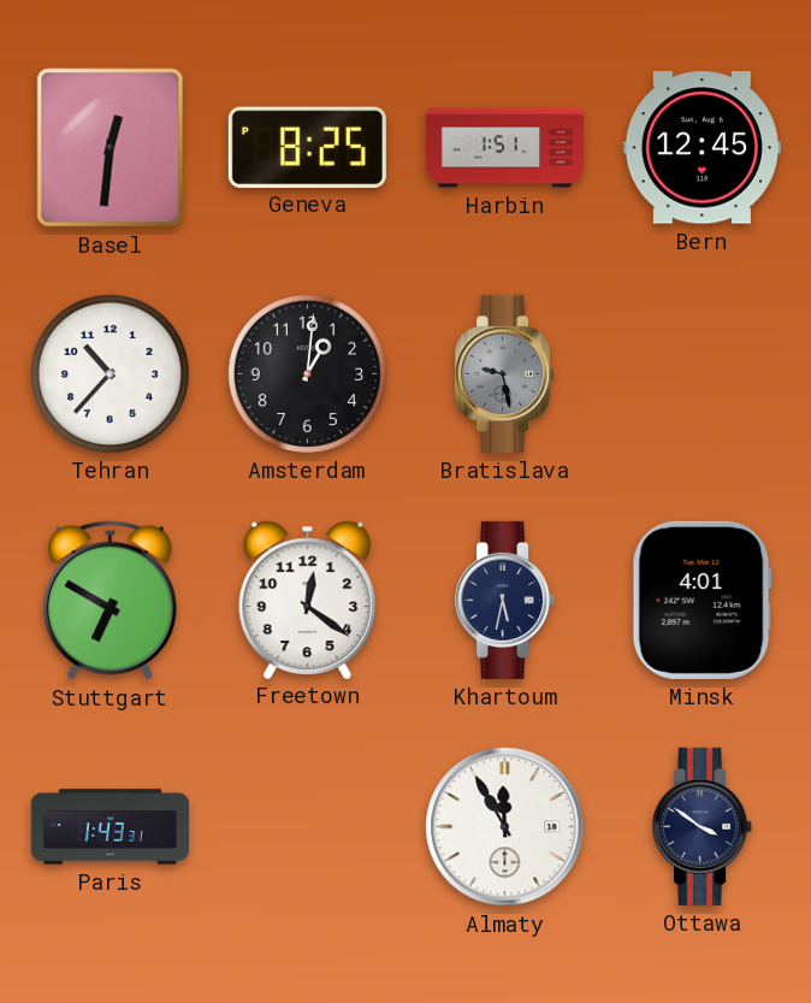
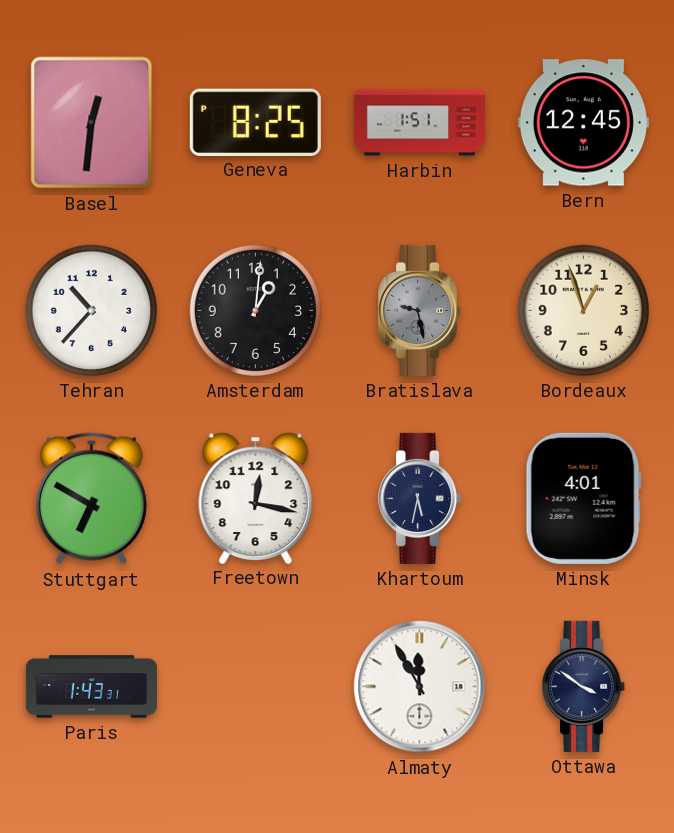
Bordeaux: none -> 12:57
Freetown: 12:21 -> 12:17
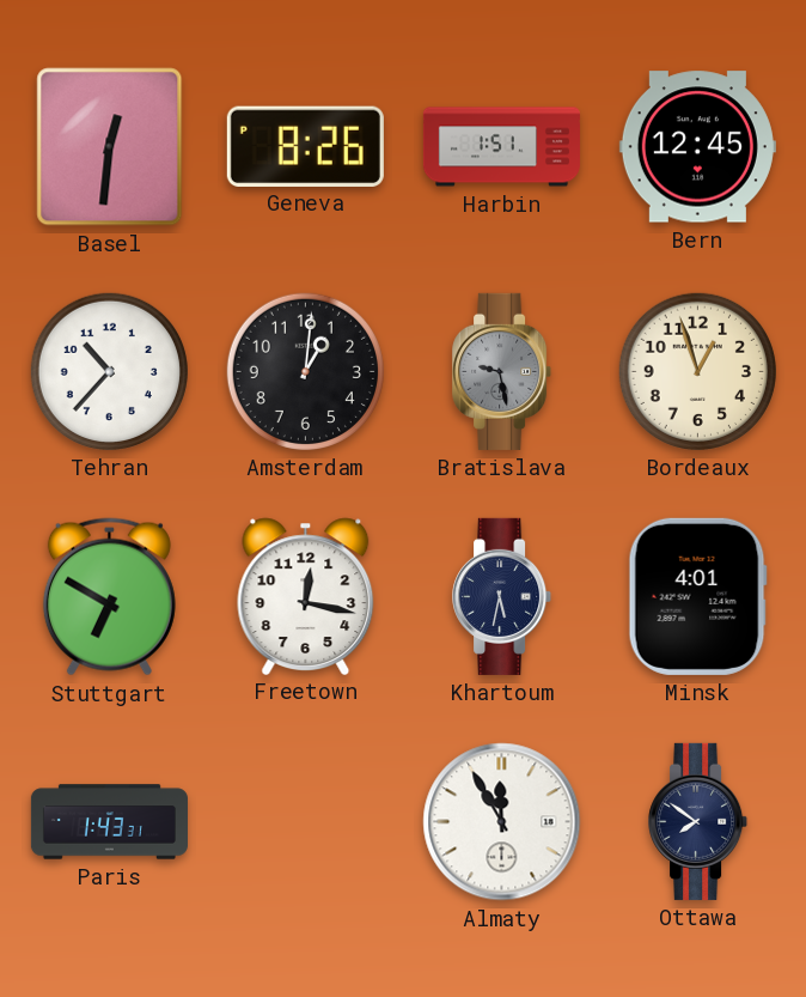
Geneva: 8:25 -> 8:26
Ottawa: 3:51 -> 7:51
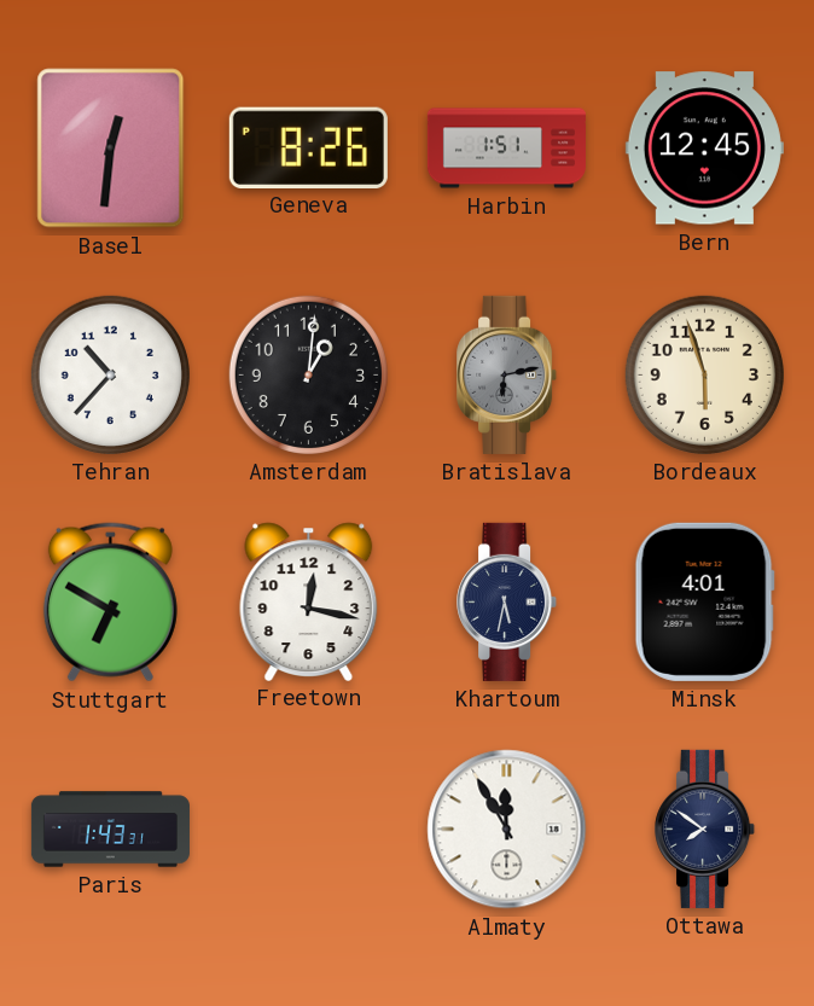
Bratislava: 9:28 -> 6:13
Bordeaux: 12:57 -> 5:57
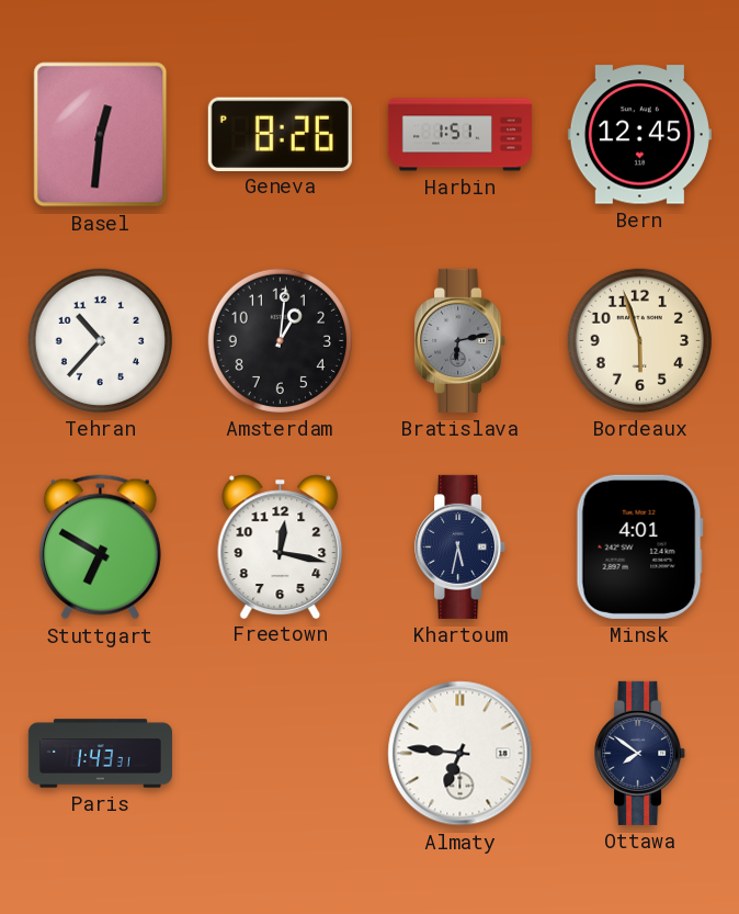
Almaty: 11:55 -> 6:46
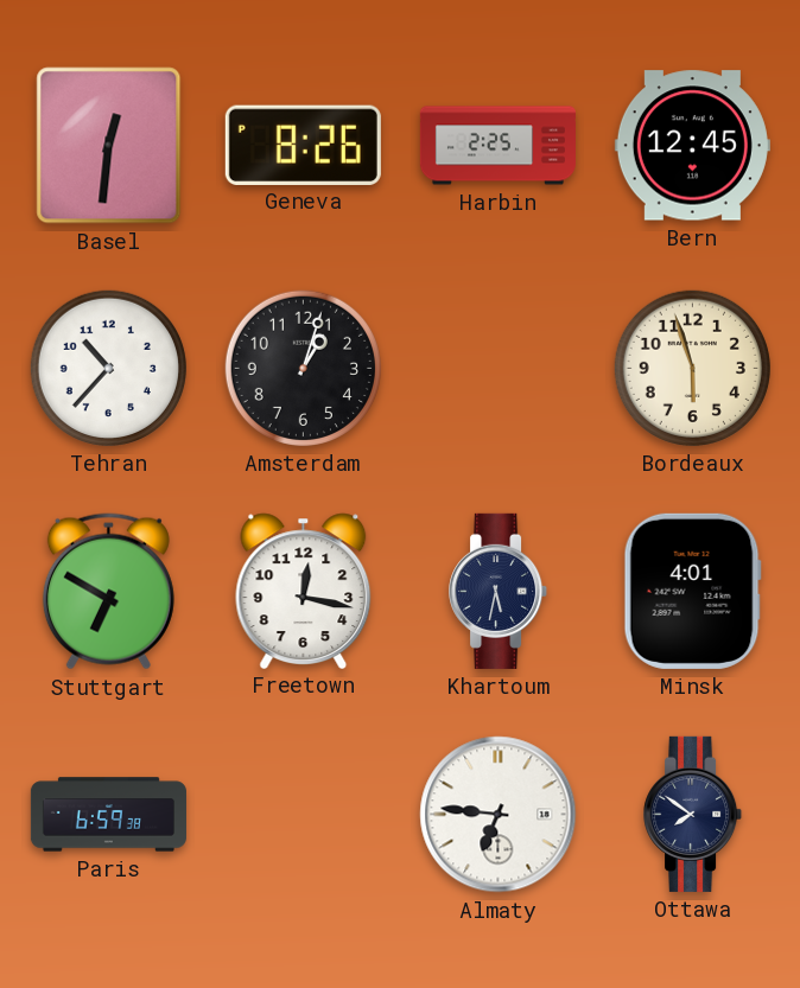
Harbin: 1:51 -> 2:25
Amsterdam: 1:01 -> 1:03
Bratislava: 6:13 -> none
Paris: 1:43 -> 6:59
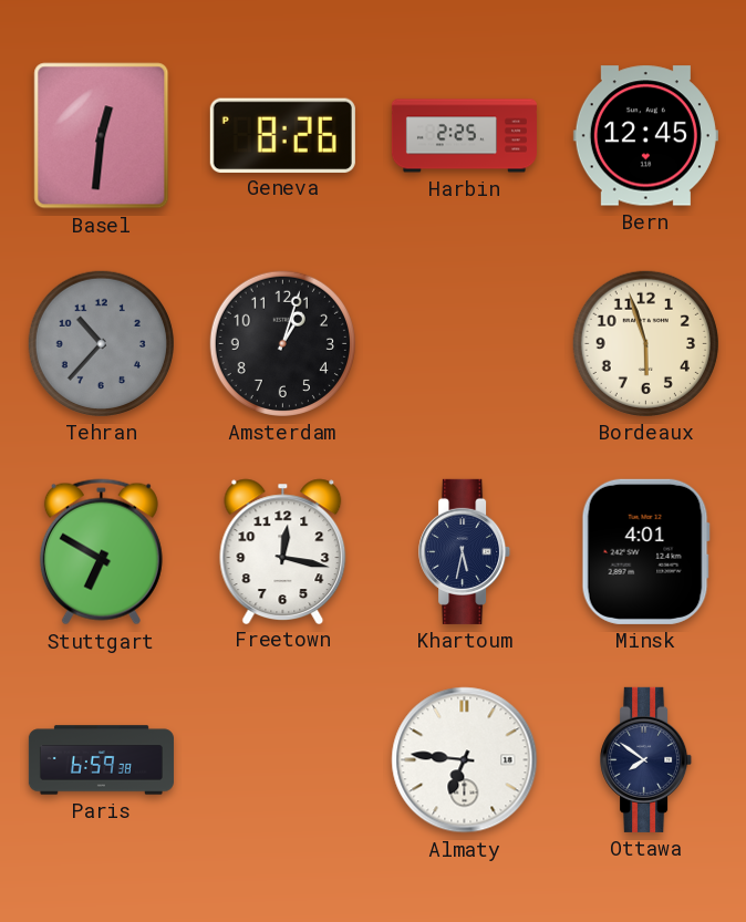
Tehran dial: white -> grey
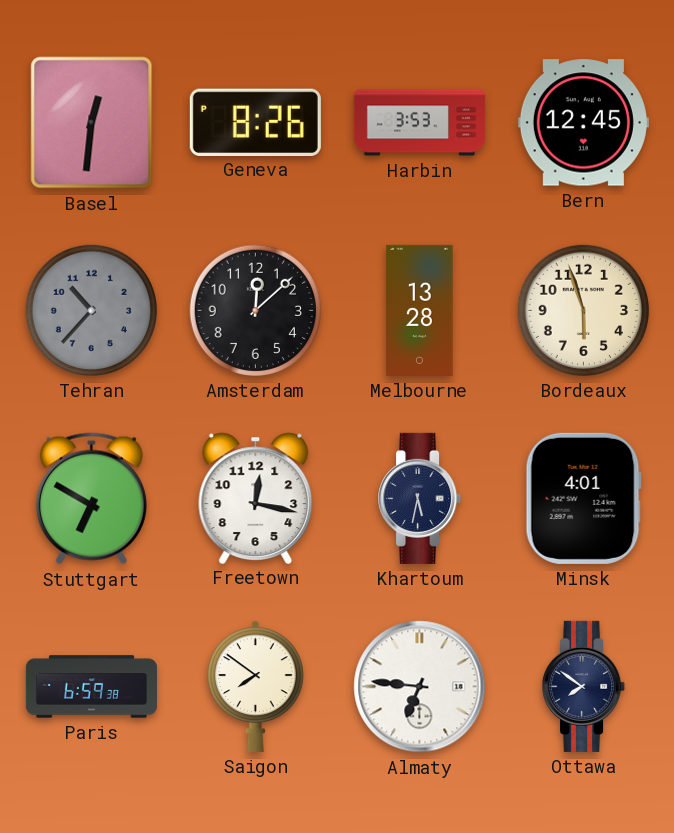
Harbin: 2:25 -> 3:53
Amsterdam: 1:03 -> 12:08
Melbourne: none -> 13:28
Saigon: none -> 7:51
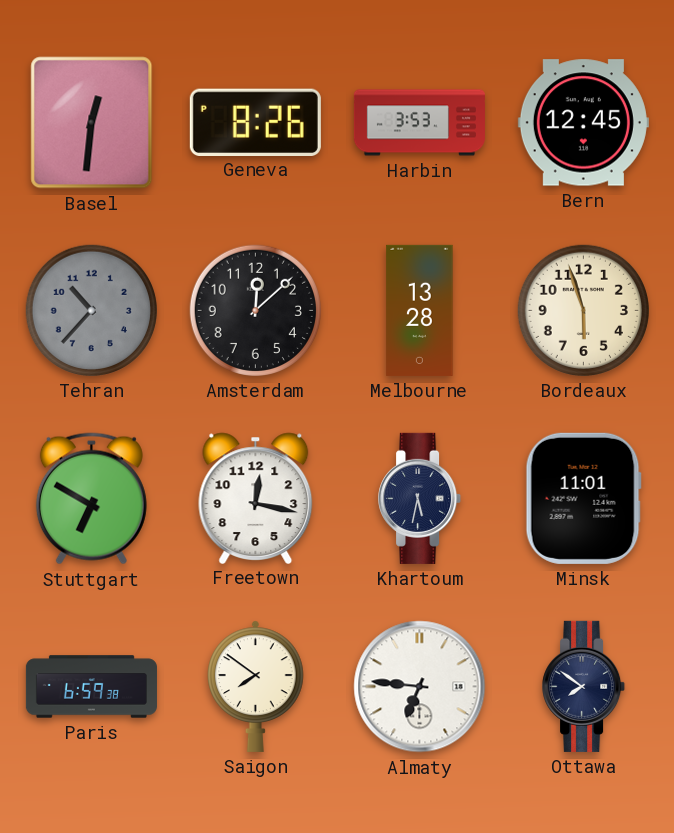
Minsk: 4:01 -> 11:01
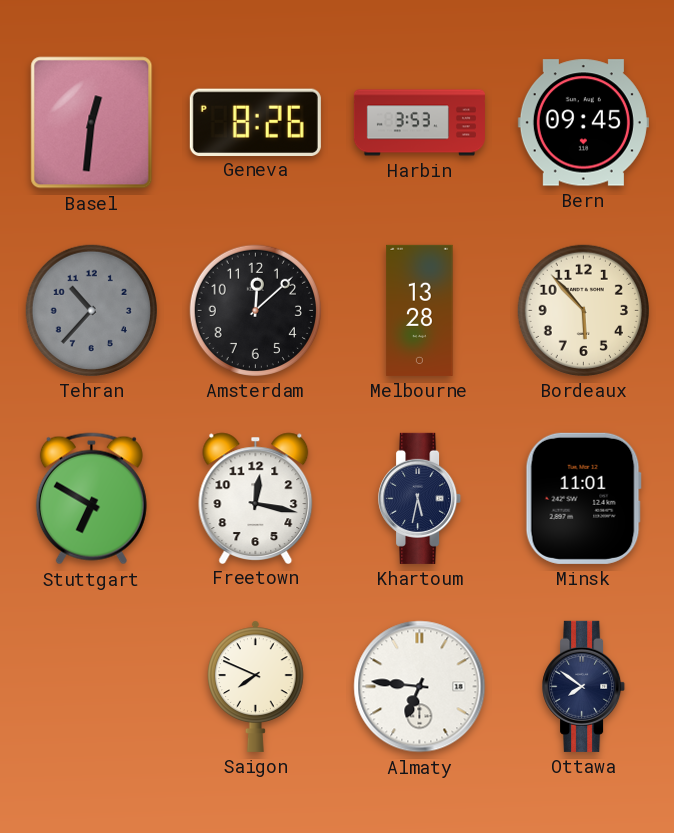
Bern: 12:45 -> 09:45
Bordeaux: 5:57 -> 5:53
Paris: 6:59 -> none
Saigon: 7:51 -> 7:49
